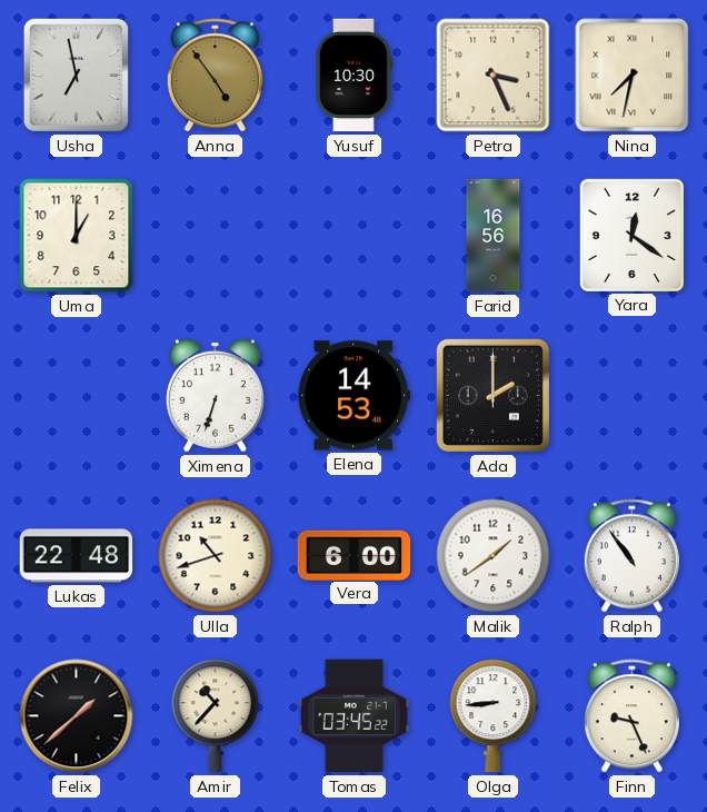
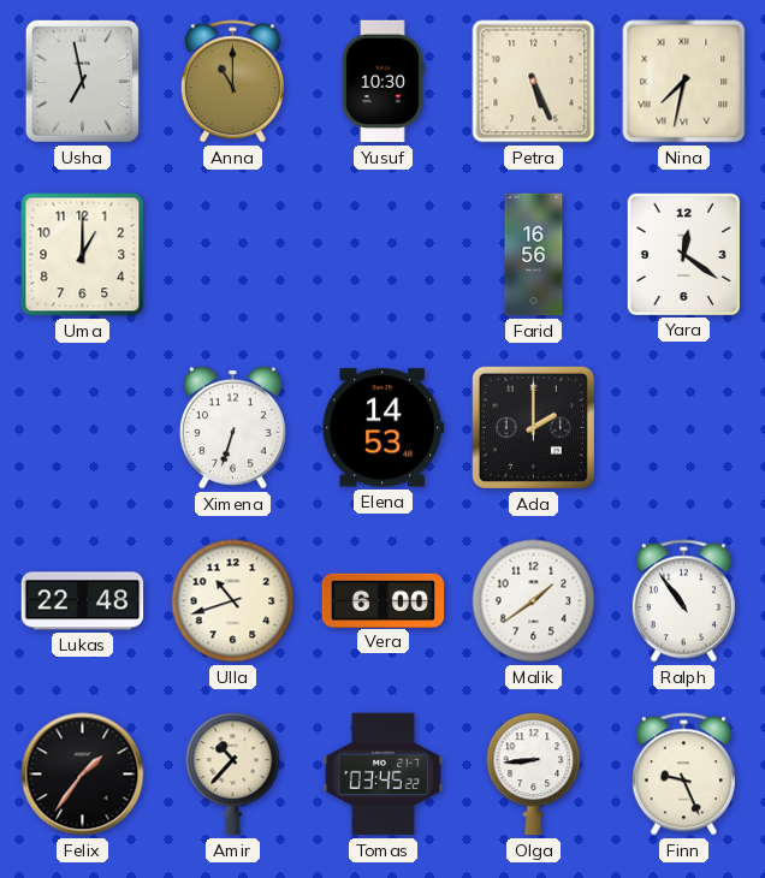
Anna: 4:54 -> 11:00
Petra: 3:26 -> 5:26
Felix: 1:38 -> 1:36
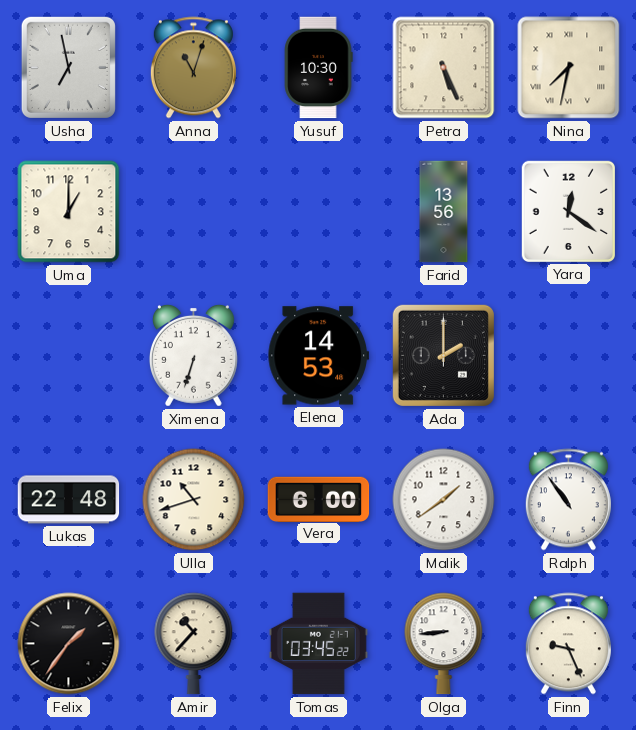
Anna: 11:00 -> 11:03
Farid: 16:56 -> 13:56
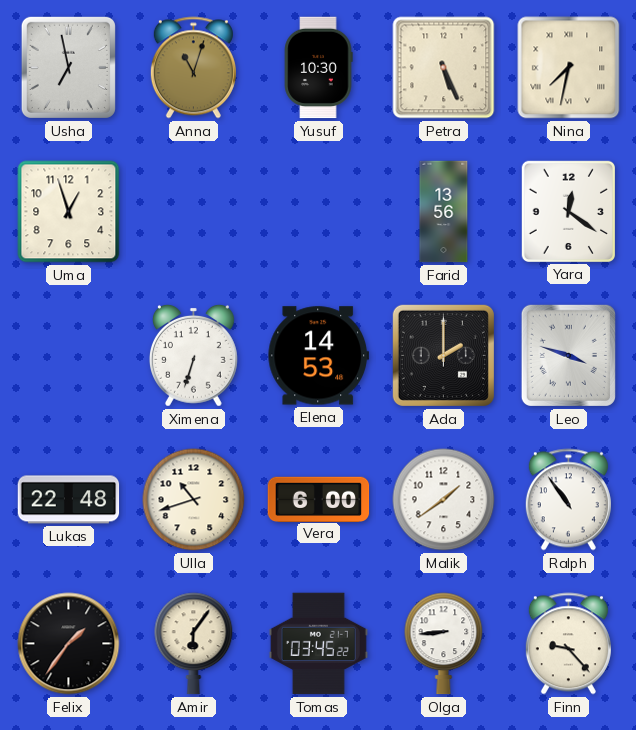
Uma: 1:00 -> 12:57
Leo: none -> 3:48
Amir: 10:37 -> 6:06
Finn: 9:26 -> 9:23
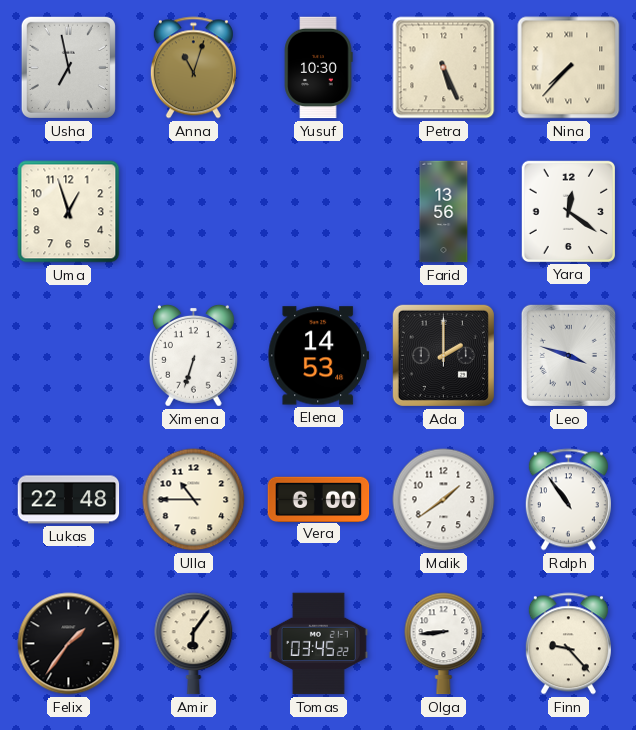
Nina: 7:32 -> 7:37
Ulla: 10:42 -> 10:45
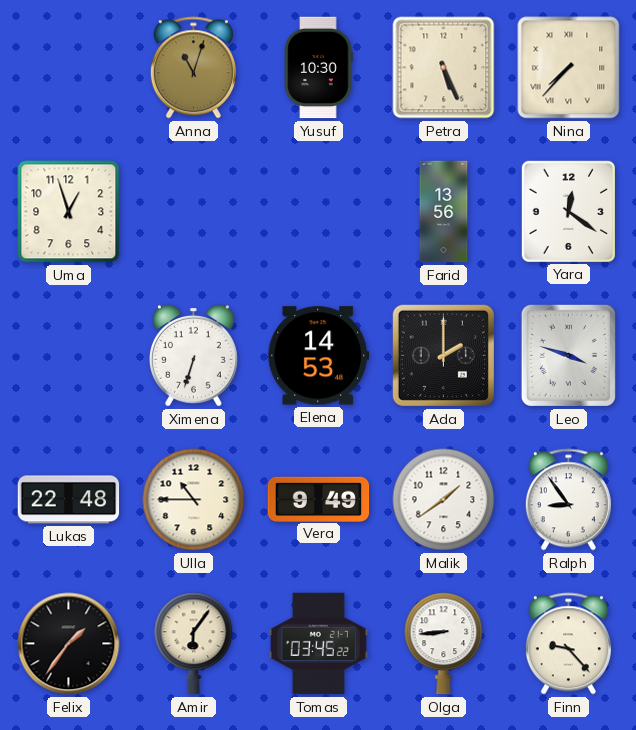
Usha: 6:58 -> none
Vera: 6:00 -> 9:49
Ralph: 10:54 -> 8:54
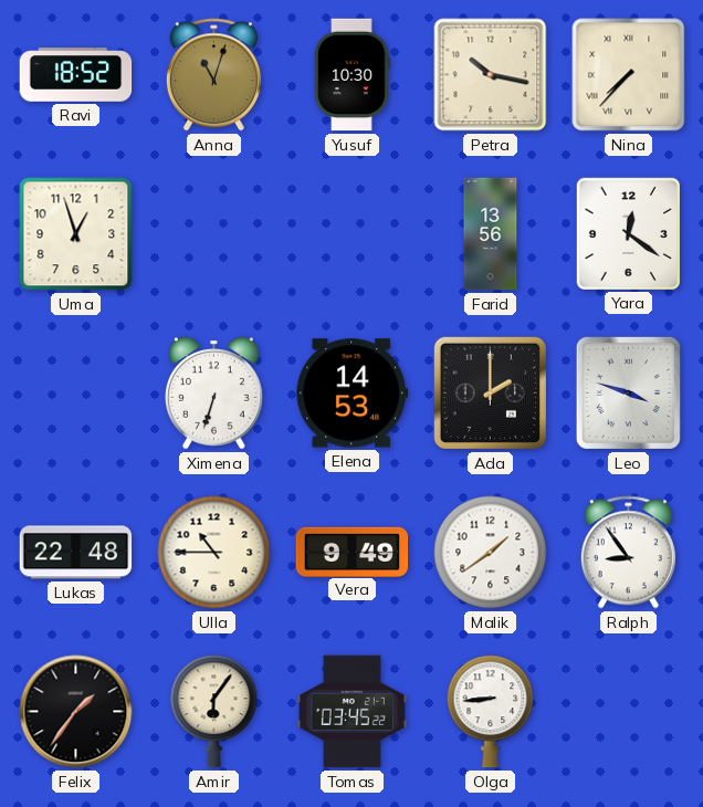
Ravi: none -> 18:52
Petra: 5:26 -> 10:17
Finn: 9:23 -> none
